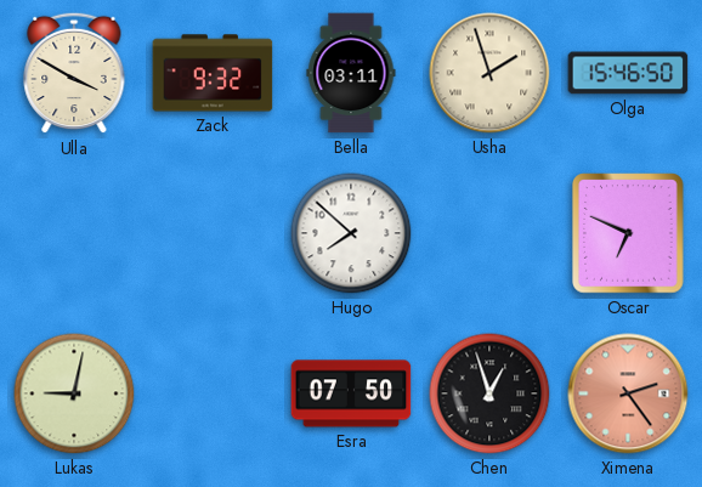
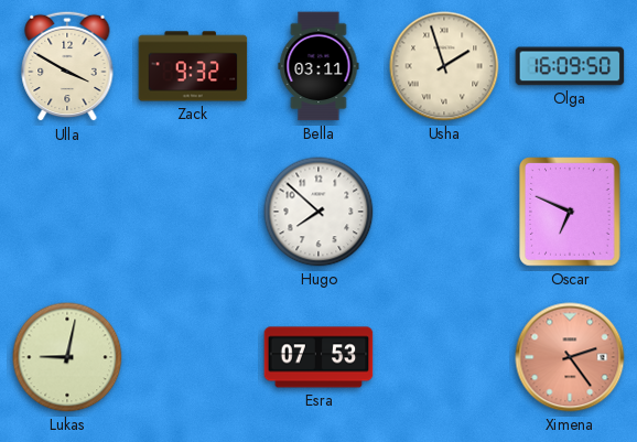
Olga: 15:46 -> 16:09
Esra: 07:50 -> 07:53
Chen: 12:57 -> none
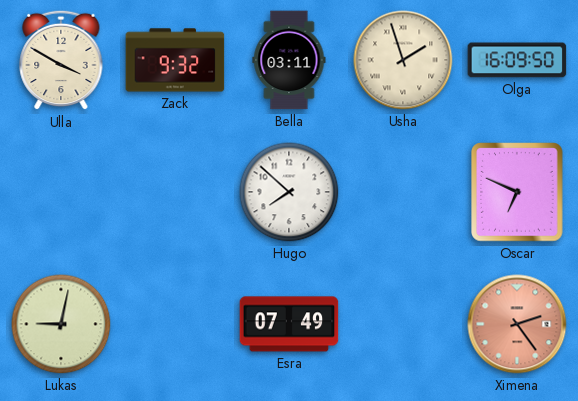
Esra: 07:53 -> 07:49
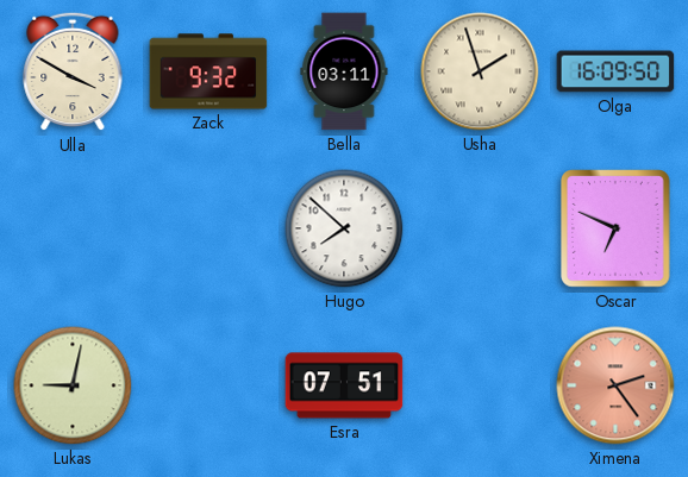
Esra: 07:49 -> 07:51
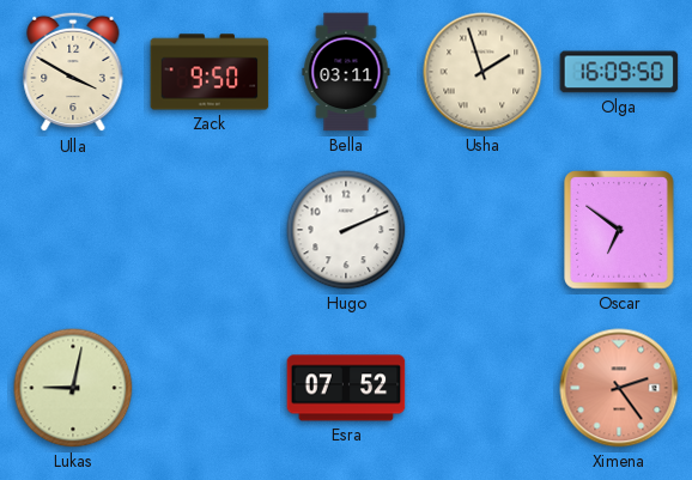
Zack: 9:32 -> 9:50
Hugo: 7:52 -> 2:11
Oscar: 6:49 -> 6:51
Esra: 07:51 -> 07:52
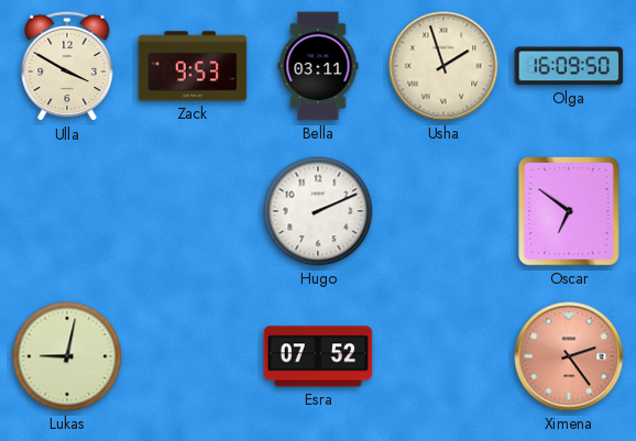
Zack: 9:50 -> 9:53
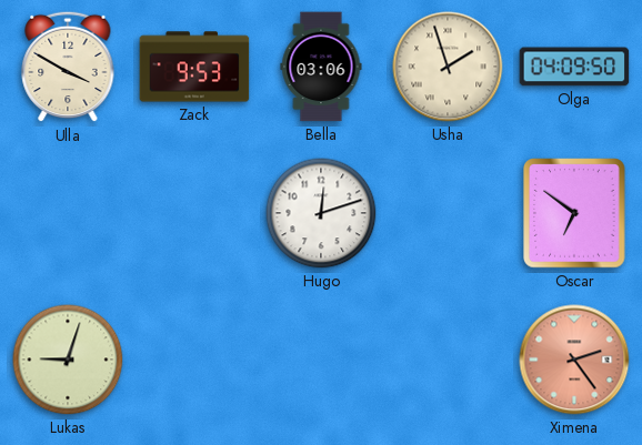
Bella: 03:11 -> 03:06
Olga: 16:09 -> 04:09
Hugo: 2:11 -> 12:12
Lukas: 9:02 -> 9:03
Esra: 07:52 -> none
